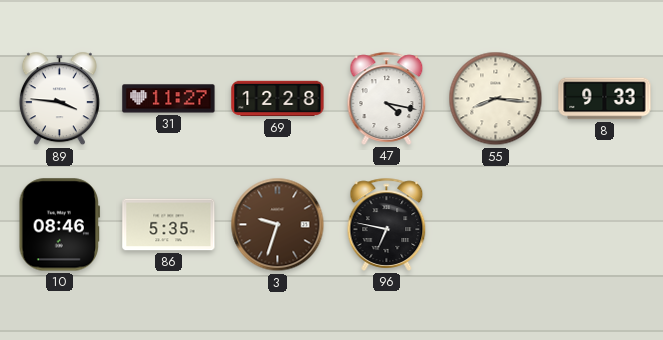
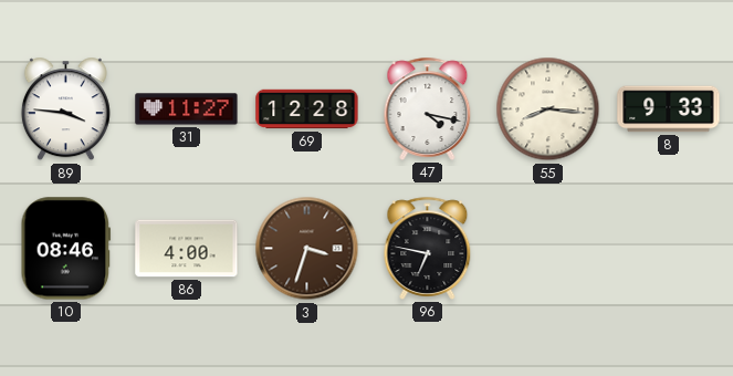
86: 5:35 -> 4:00
3: 9:33 -> 3:33
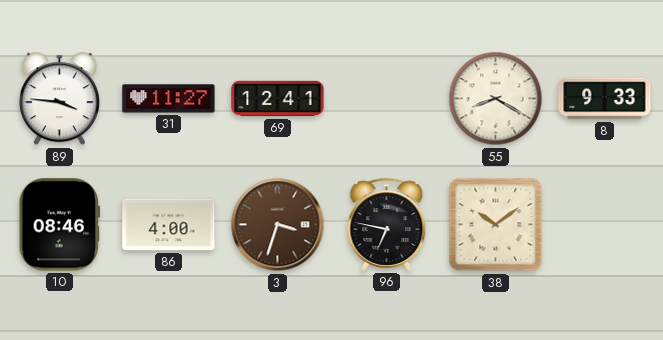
69: 12:28 -> 12:41
47: 4:17 -> none
55: 8:16 -> 8:20
38: none -> 10:09
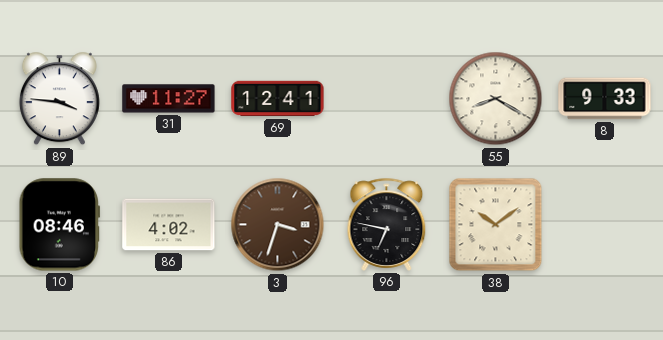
86: 4:00 -> 4:02
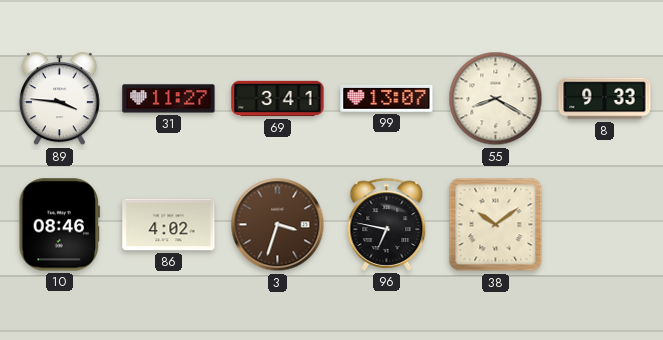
69: 12:41 -> 3:41
99: none -> 13:07
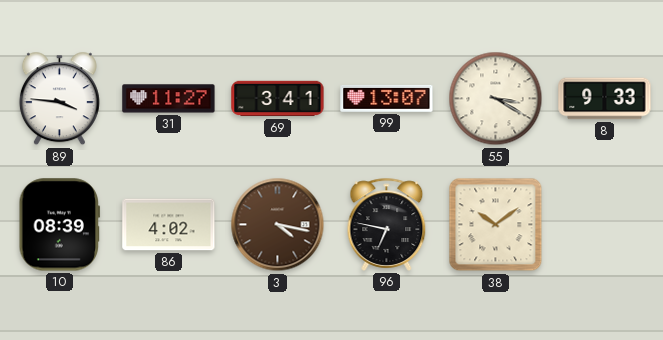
55: 8:20 -> 3:20
10: 08:46 -> 08:39
3: 3:33 -> 4:17
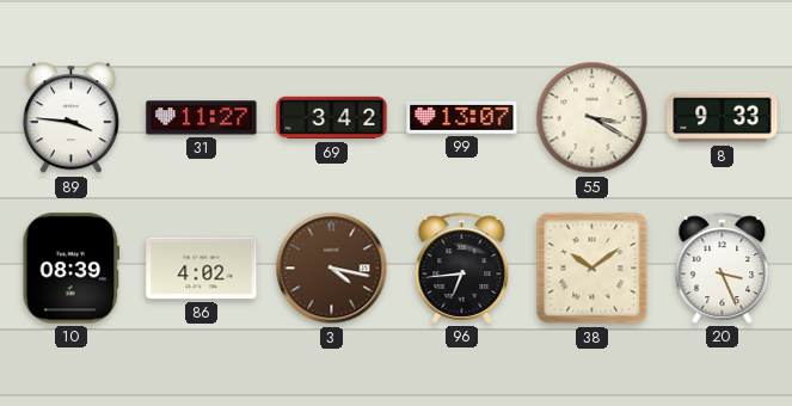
69: 3:41 -> 3:42
96: 6:47 -> 6:44
20: none -> 3:26
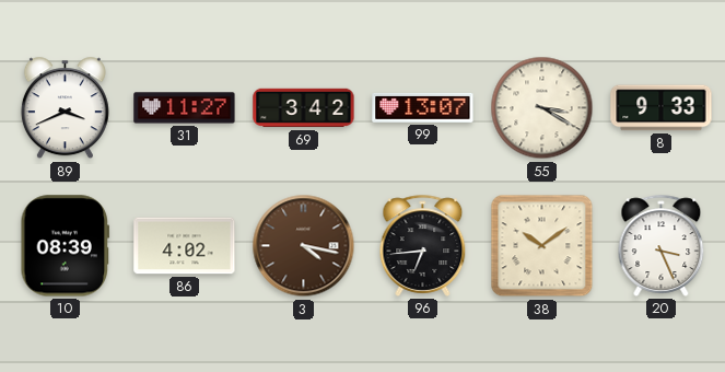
89: 3:46 -> 3:41
